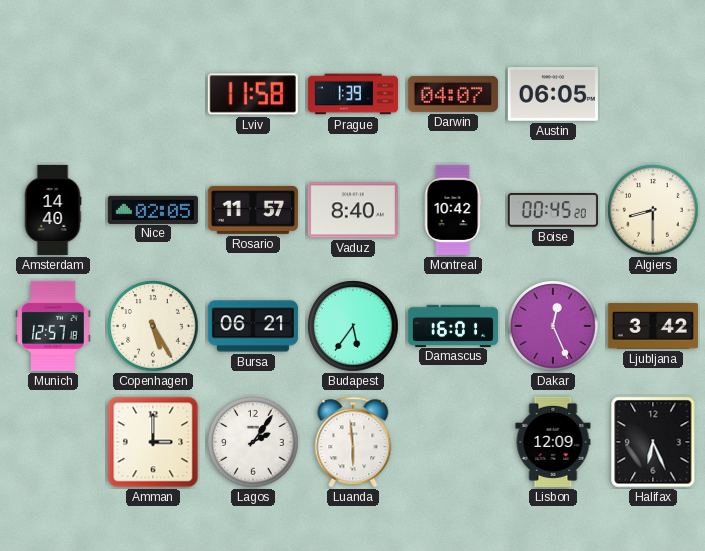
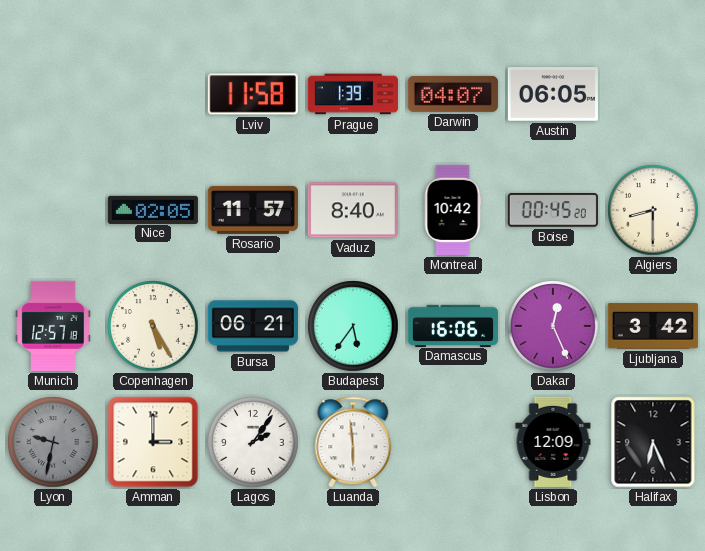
Amsterdam: 14:40 -> none
Damascus: 16:01 -> 16:06
Lyon: none -> 9:32
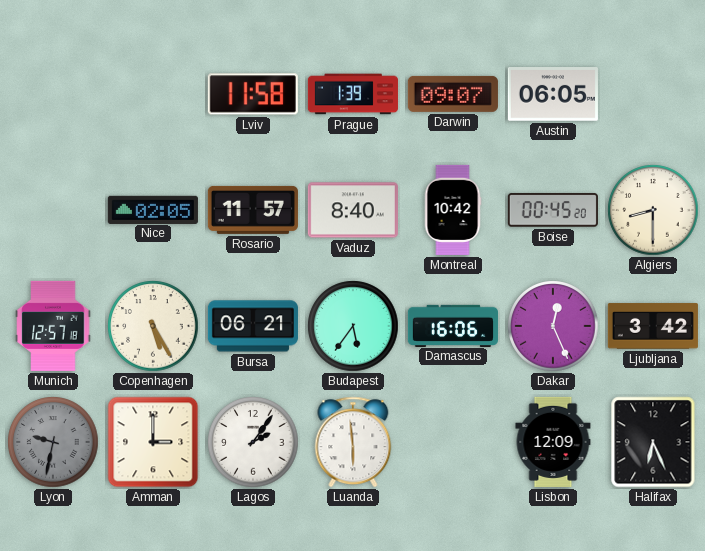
Darwin: 04:07 -> 09:07
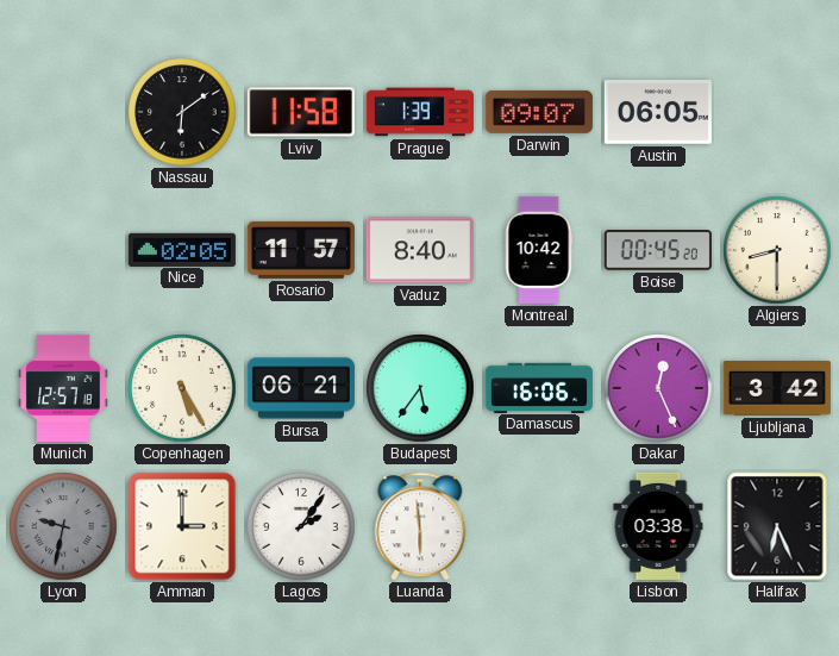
Nassau: none -> 6:09
Lisbon: 12:09 -> 03:38
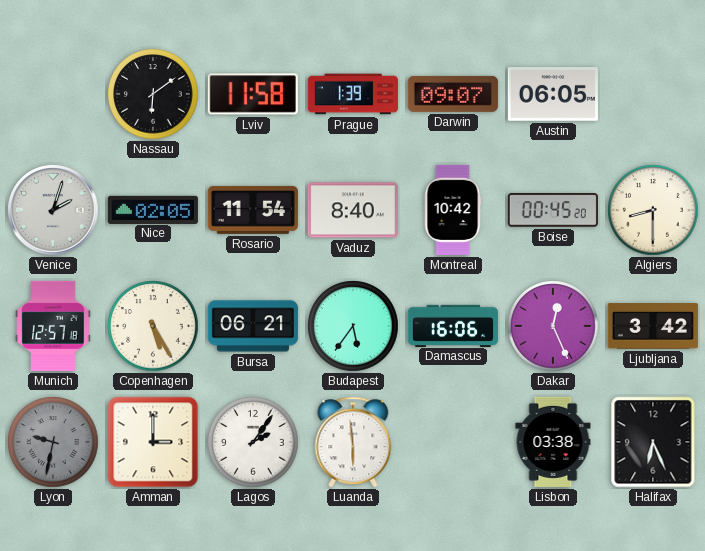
Venice: none -> 2:03
Rosario: 11:57 -> 11:54
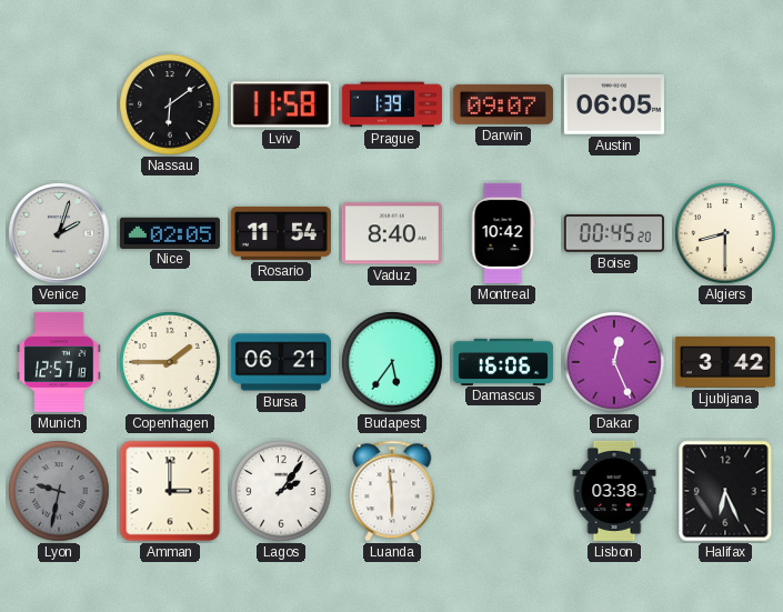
Copenhagen: 5:25 -> 1:45
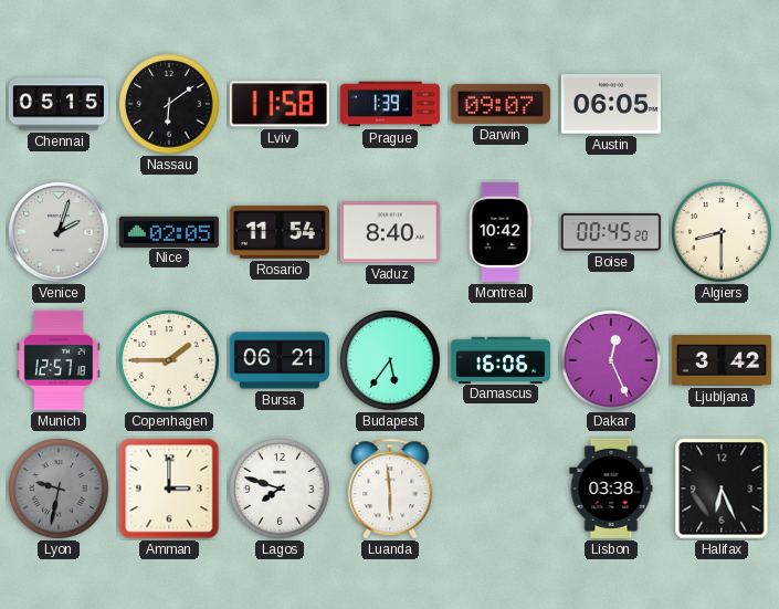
Chennai: none -> 05:15
Lagos: 2:06 -> 7:48
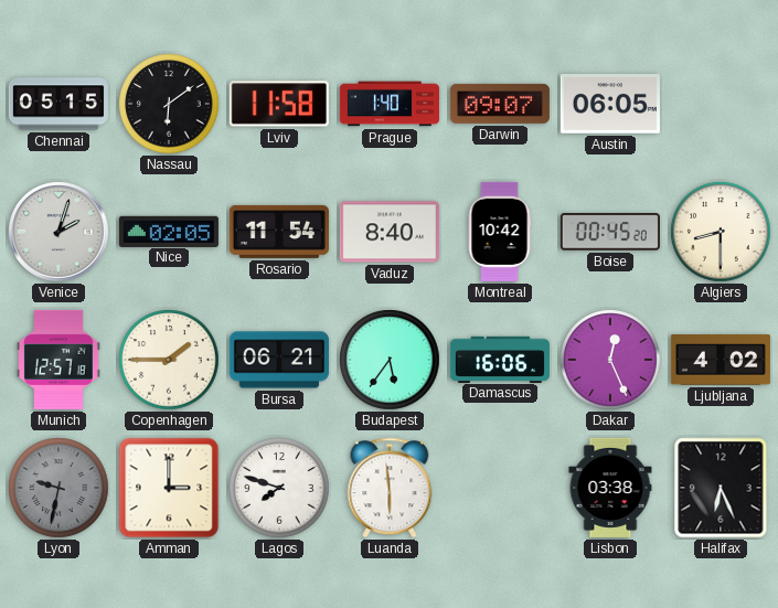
Prague: 1:39 -> 1:40
Ljubljana: 3:42 -> 4:02
